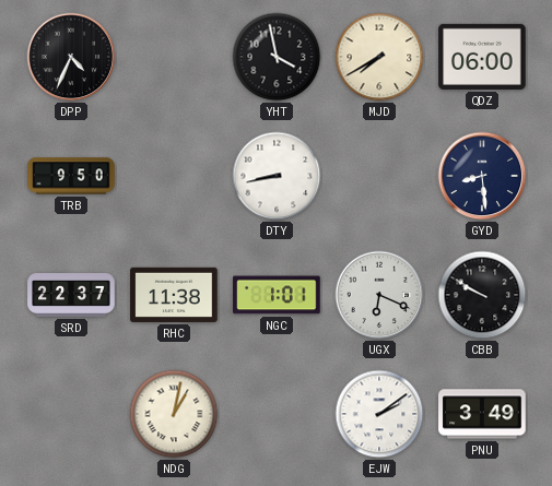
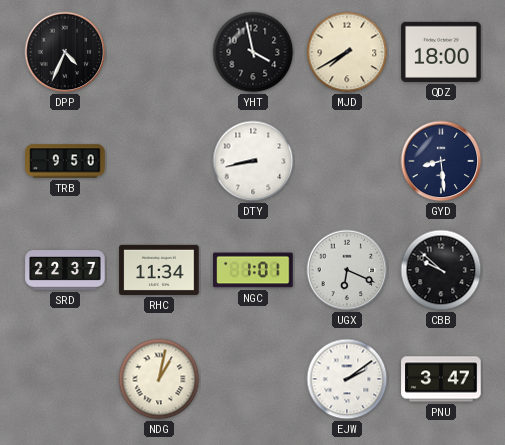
QDZ: 06:00 -> 18:00
RHC: 11:38 -> 11:34
CBB: 9:50 -> 9:52
PNU: 3:49 -> 3:47
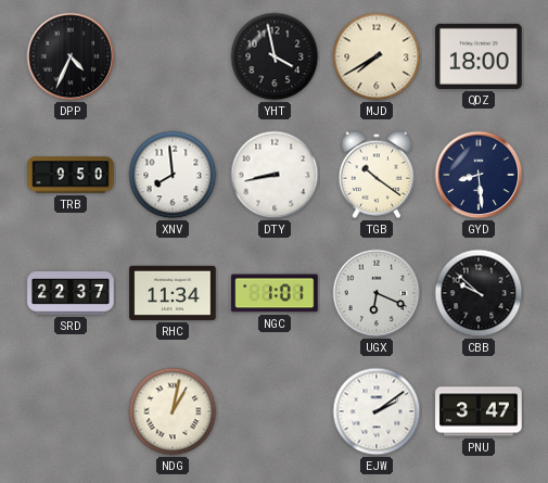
XNV: none -> 7:59
TGB: none -> 10:21
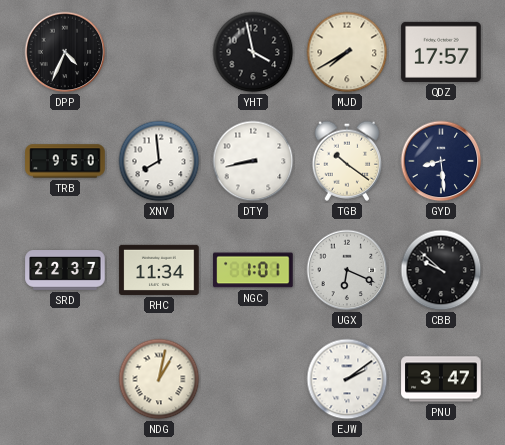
QDZ: 18:00 -> 17:57
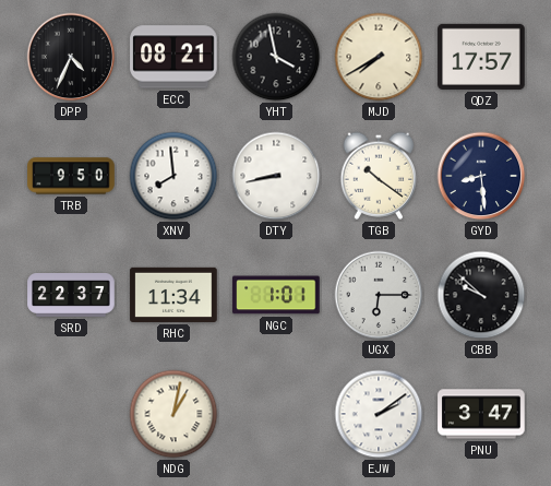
ECC: none -> 08:21
UGX: 6:19 -> 6:15
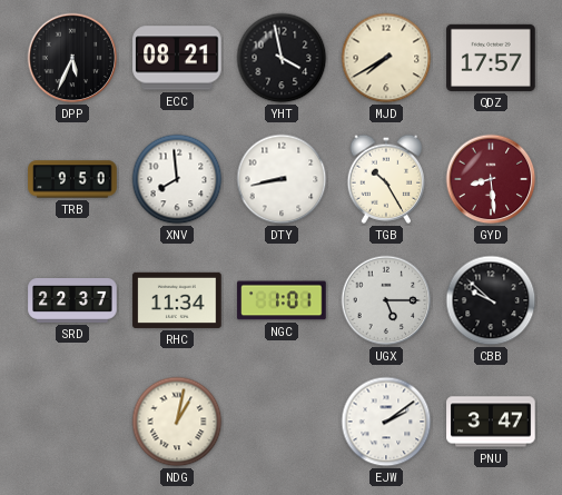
DPP: 4:34 -> 5:34
TGB: 10:21 -> 10:25
GYD dial: navy -> burgundy
UGX: 6:15 -> 5:15
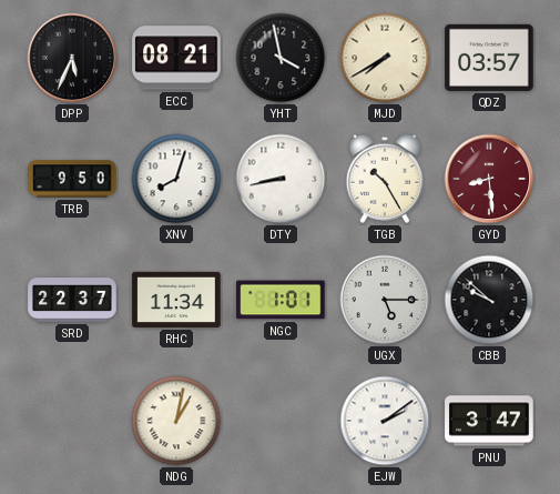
QDZ: 17:57 -> 03:57
XNV: 7:59 -> 8:03
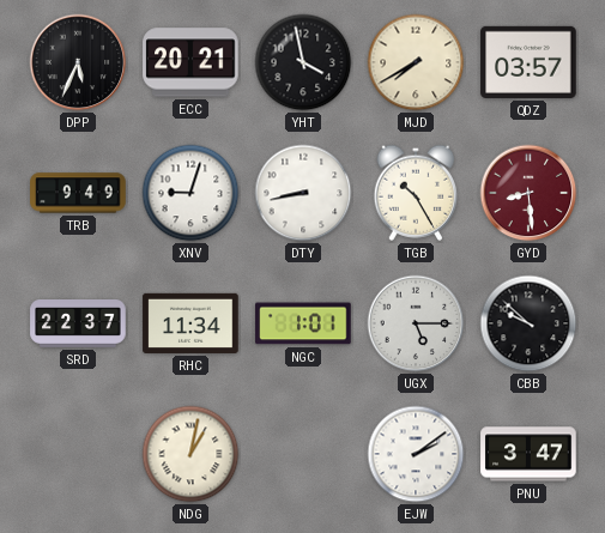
ECC: 08:21 -> 20:21
TRB: 9:50 -> 9:49
XNV: 8:03 -> 9:03
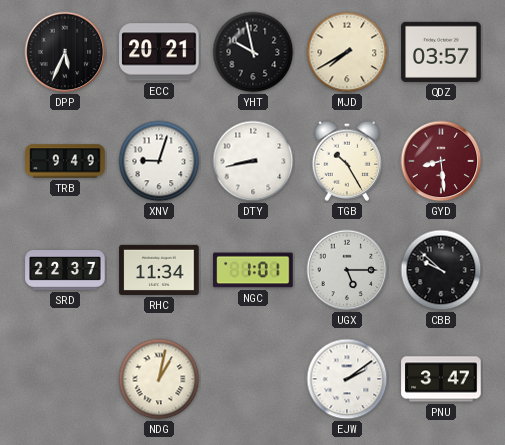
YHT: 3:58 -> 9:58
